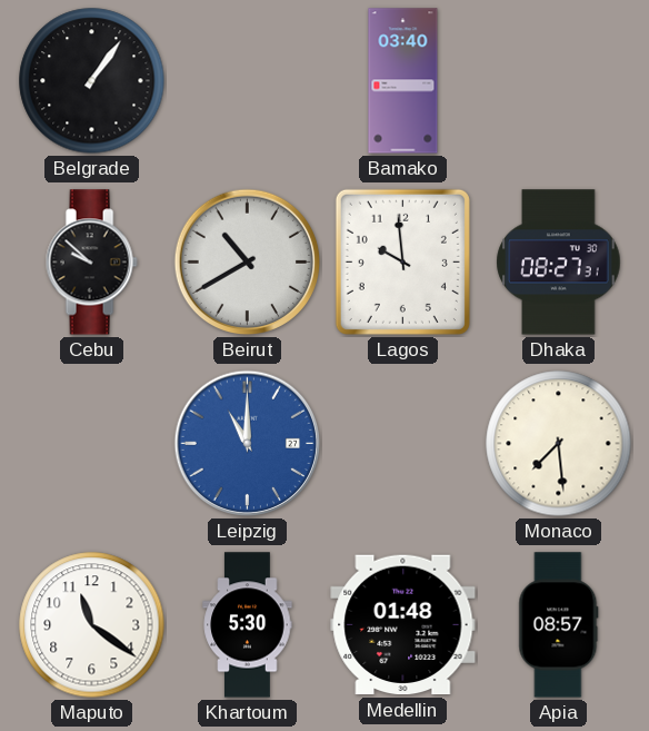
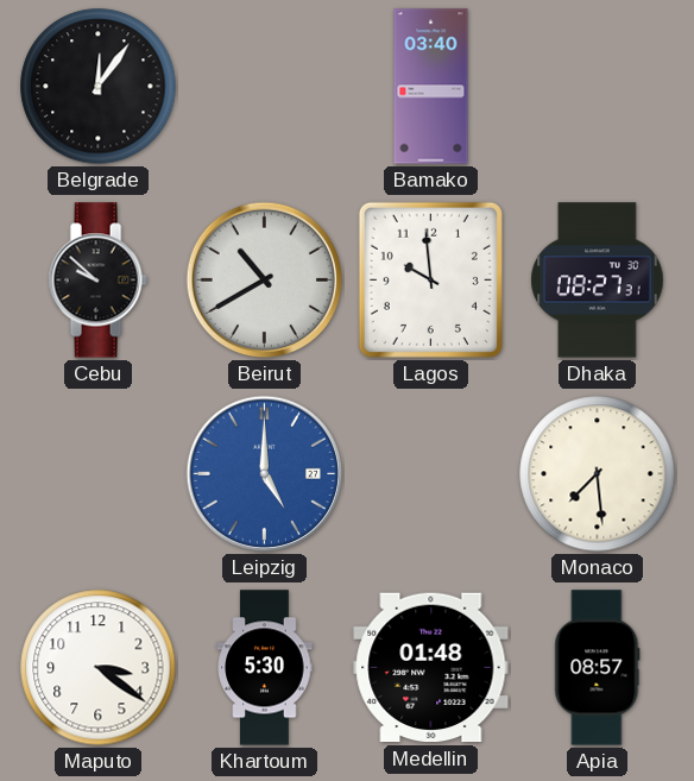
Belgrade: 1:06 -> 12:06
Leipzig: 11:00 -> 5:00
Maputo: 11:21 -> 3:21
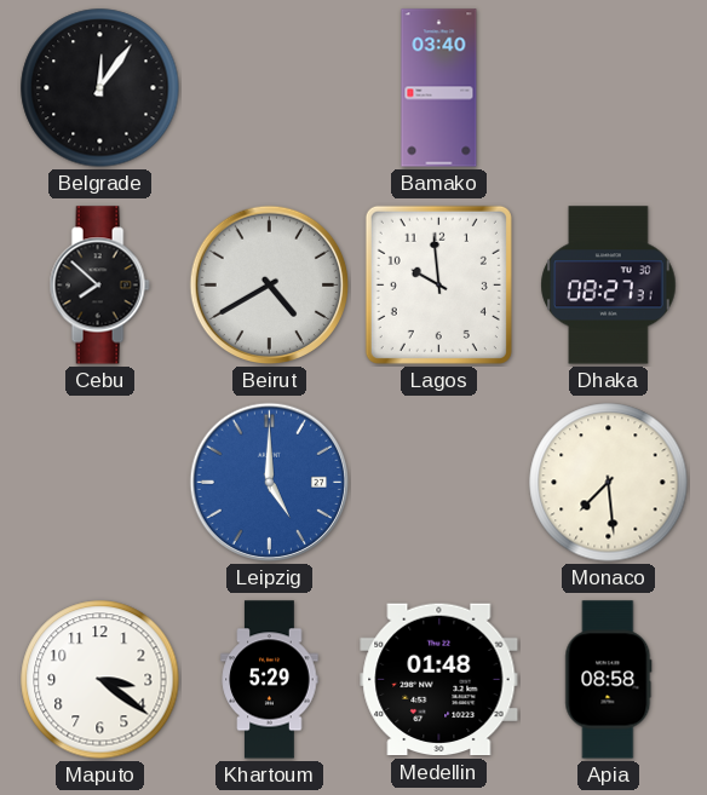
Cebu: 9:52 -> 7:52
Beirut: 10:40 -> 4:40
Khartoum: 5:30 -> 5:29
Apia: 08:57 -> 08:58
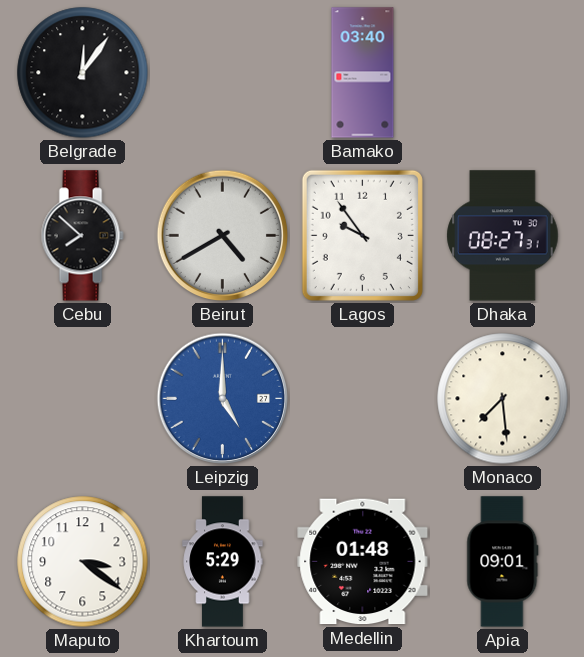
Lagos: 9:59 -> 9:54
Apia: 08:58 -> 09:01
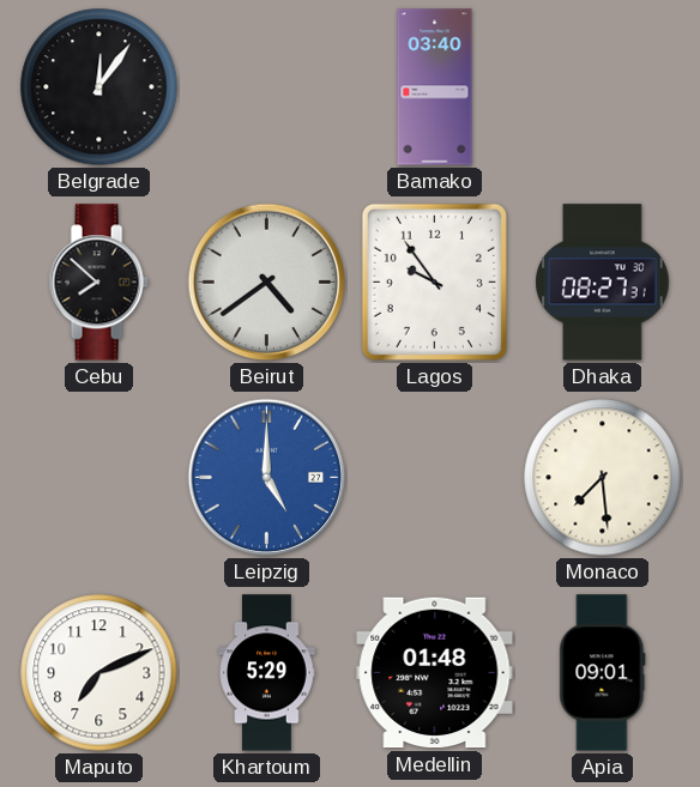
Beirut: 4:40 -> 4:39
Maputo: 3:21 -> 7:11
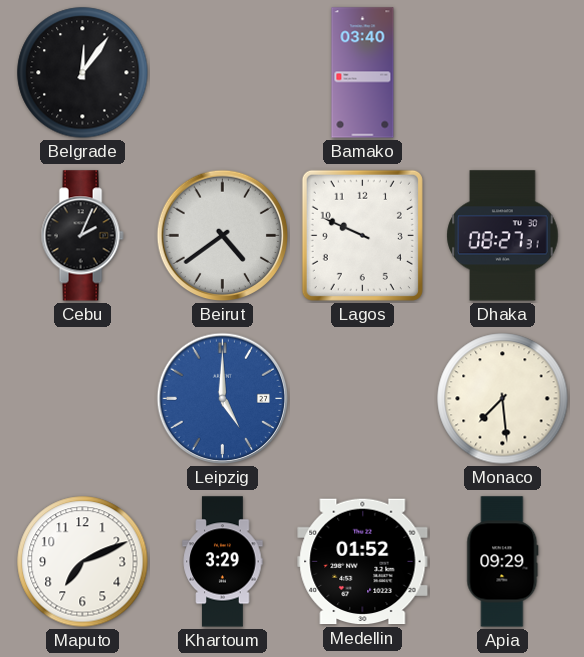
Cebu: 7:52 -> 2:04
Lagos: 9:54 -> 9:49
Khartoum: 5:29 -> 3:29
Medellin: 01:48 -> 01:52
Apia: 09:01 -> 09:29
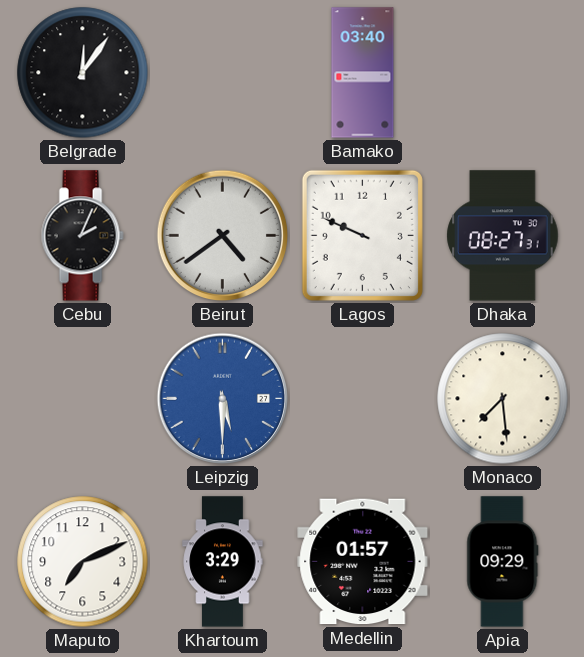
Leipzig: 5:00 -> 5:30
Medellin: 01:52 -> 01:57
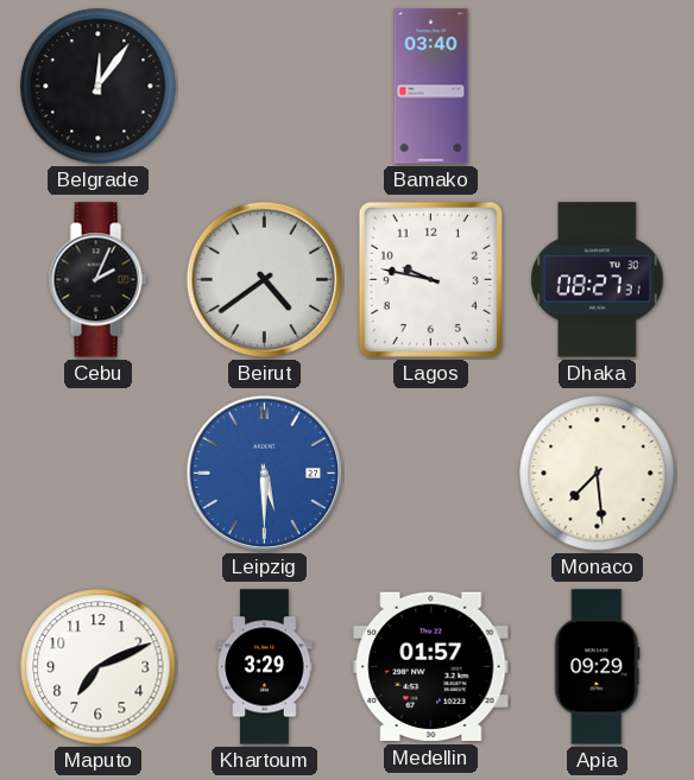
Lagos: 9:49 -> 9:47
